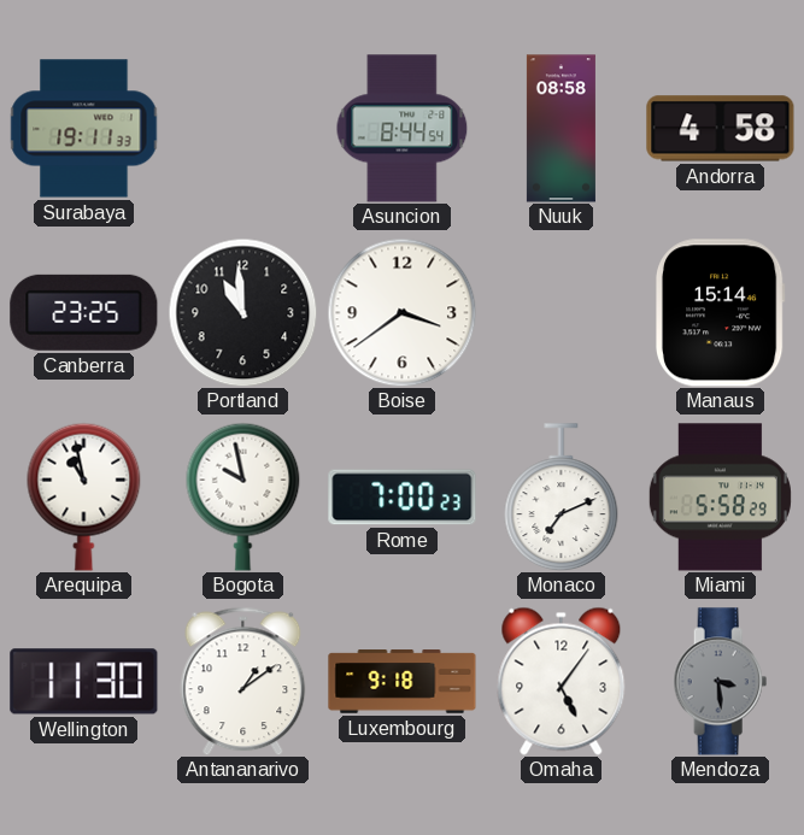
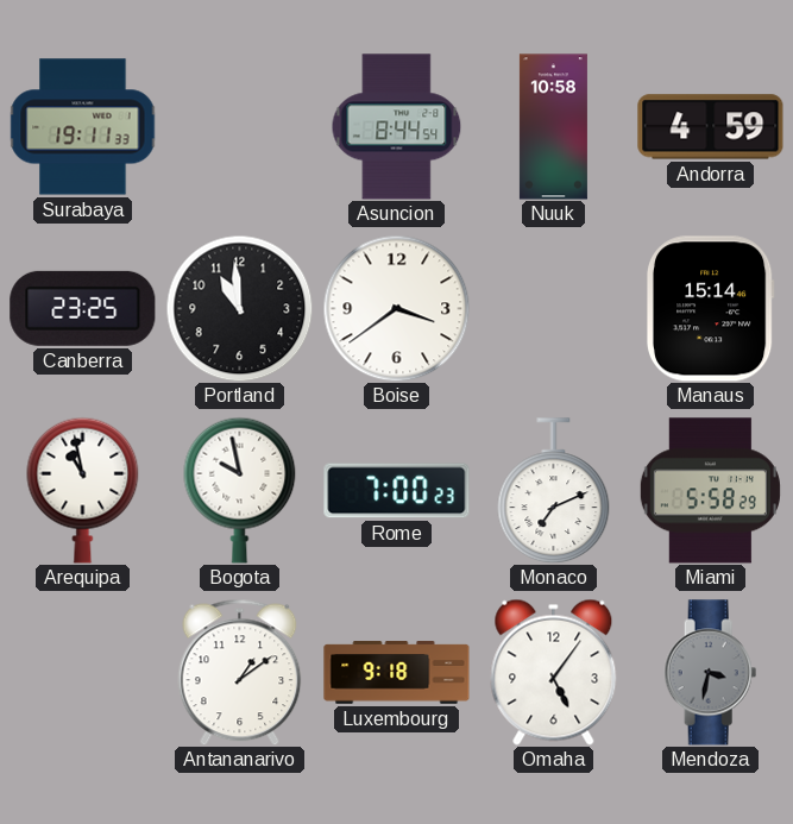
Nuuk: 08:58 -> 10:58
Andorra: 4:58 -> 4:59
Wellington: 11:30 -> none
Mendoza: 3:29 -> 3:32
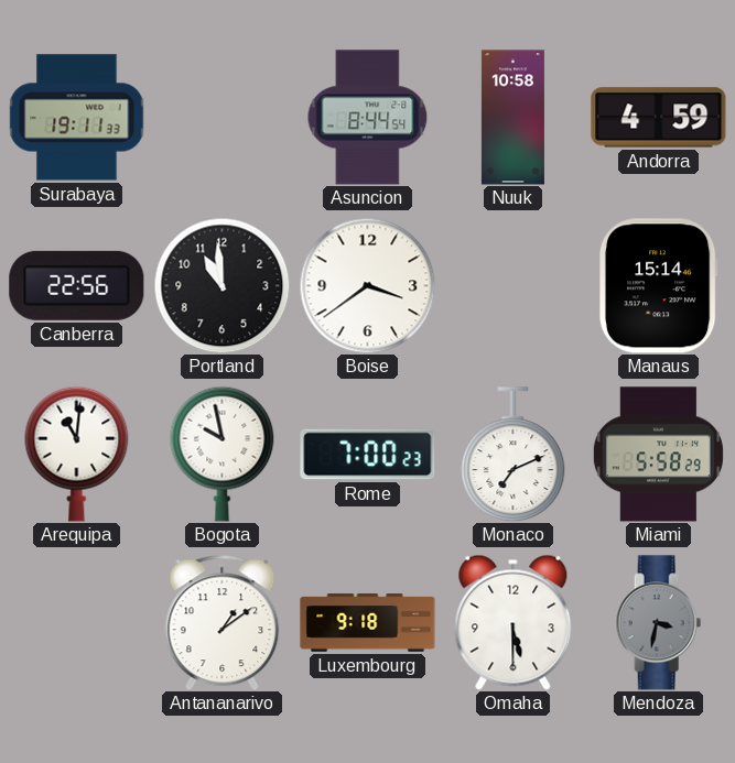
Canberra: 23:25 -> 22:56
Arequipa: 10:58 -> 11:01
Omaha: 5:06 -> 5:30
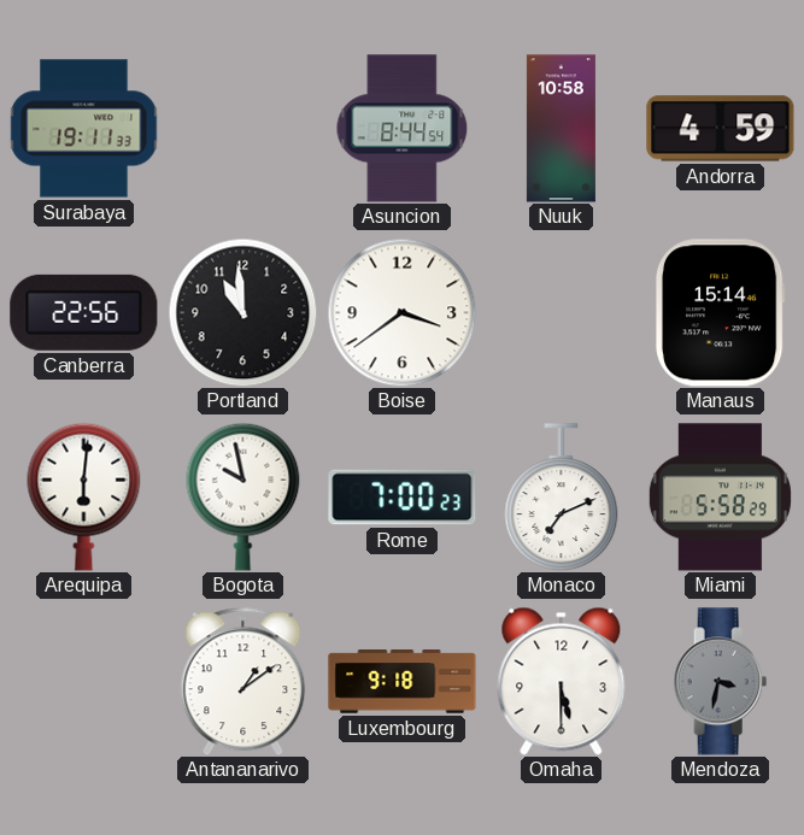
Arequipa: 11:01 -> 6:01
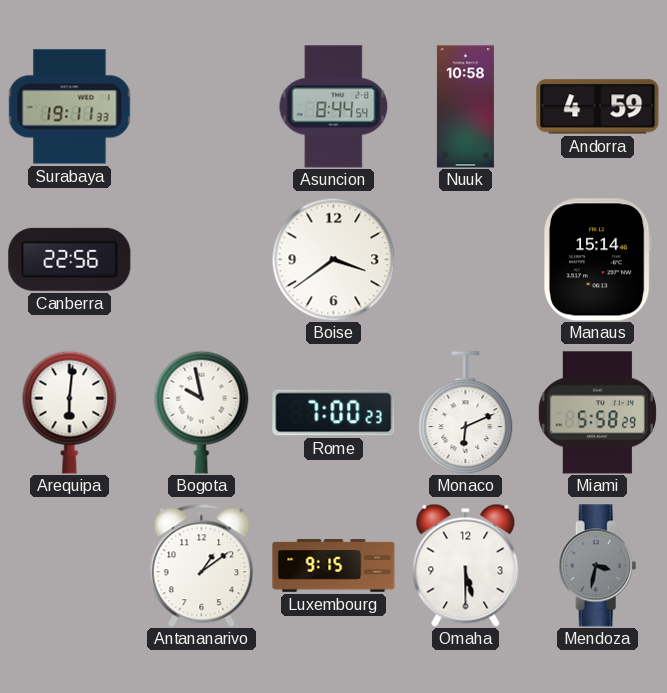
Portland: 10:59 -> none
Monaco: 7:11 -> 6:11
Luxembourg: 9:18 -> 9:15
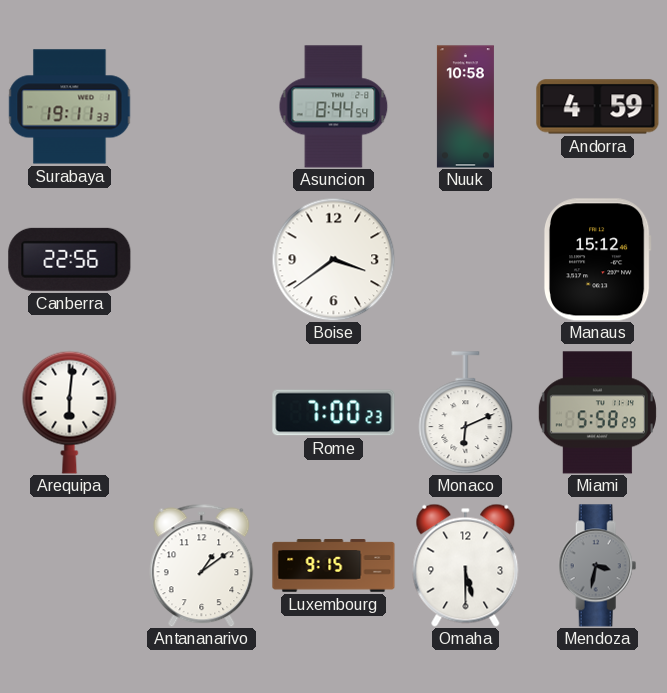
Manaus: 15:14 -> 15:12
Bogota: 9:58 -> none
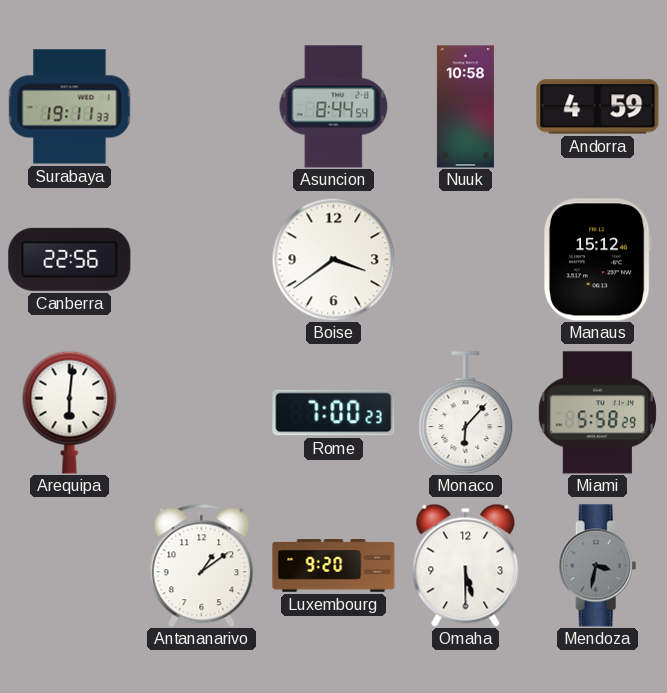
Monaco: 6:11 -> 6:07
Luxembourg: 9:15 -> 9:20
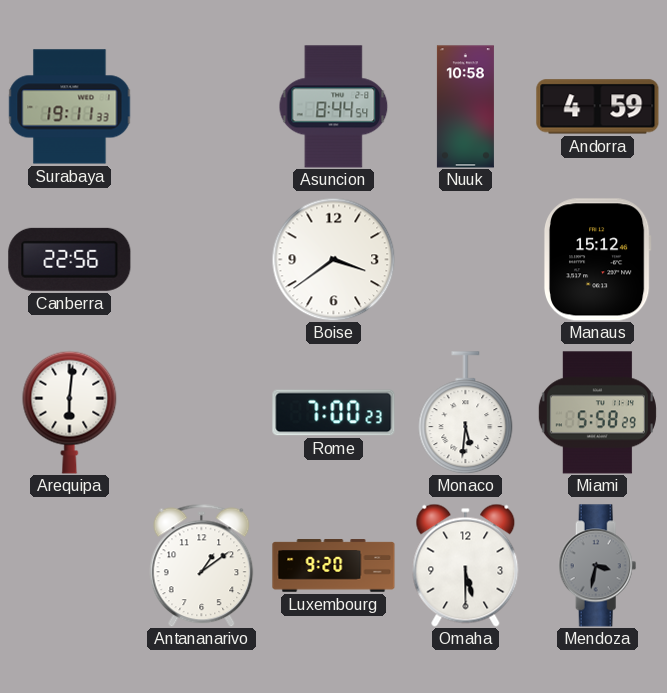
Monaco: 6:07 -> 5:31
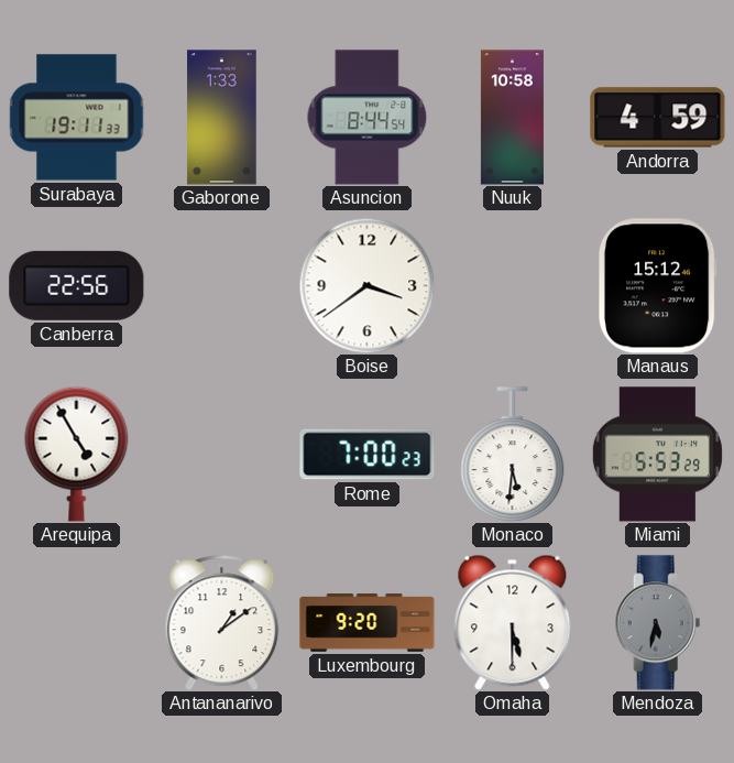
Gaborone: none -> 1:33
Arequipa: 6:01 -> 4:55
Miami: 5:58 -> 5:53
Mendoza: 3:32 -> 5:32
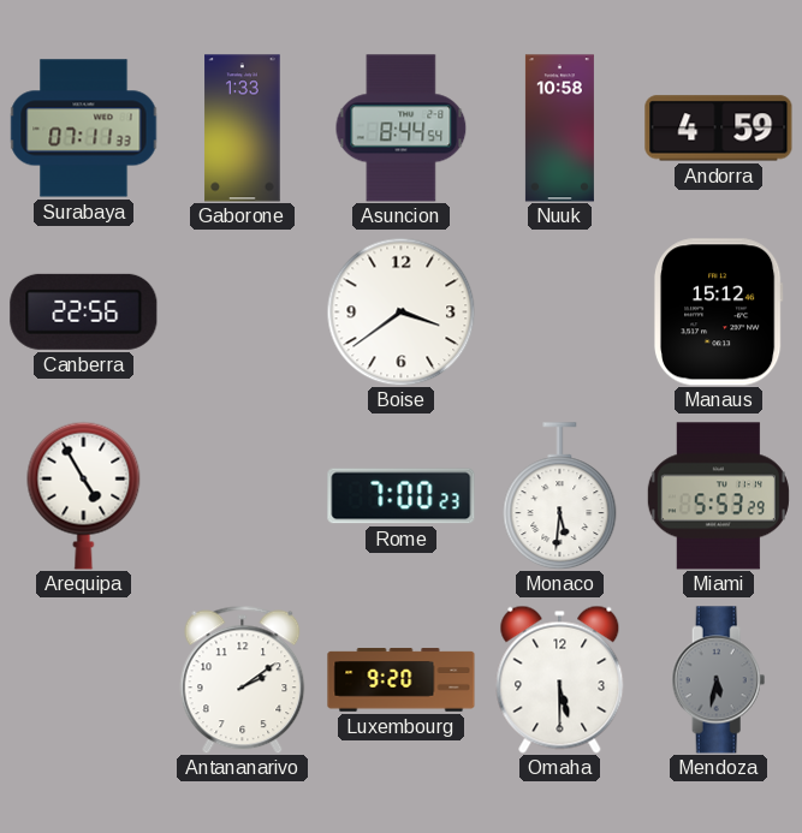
Surabaya: 19:11 -> 07:11
Antananarivo: 1:09 -> 2:09
